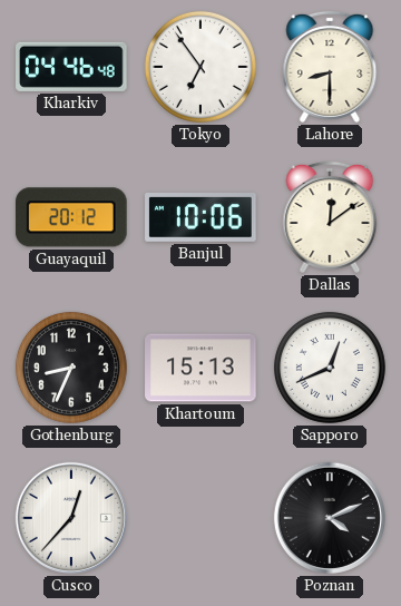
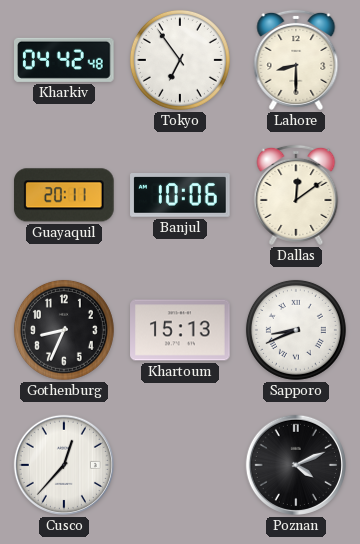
Kharkiv: 04:46 -> 04:42
Guayaquil: 20:12 -> 20:11
Sapporo: 12:41 -> 8:41
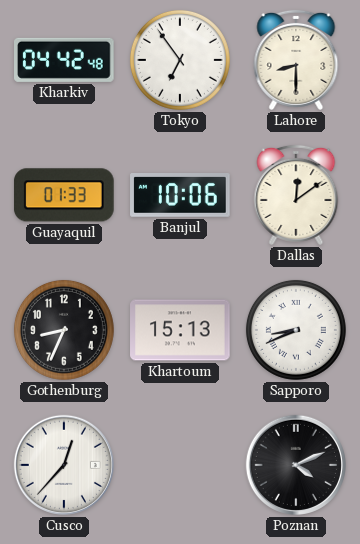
Guayaquil: 20:11 -> 01:33
